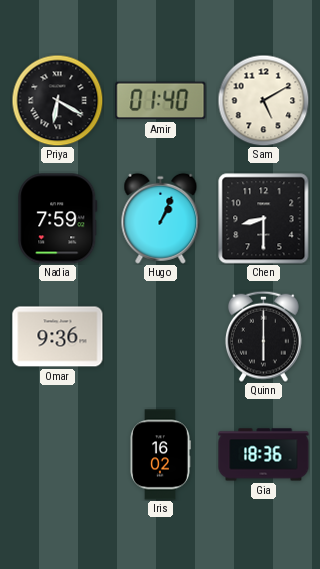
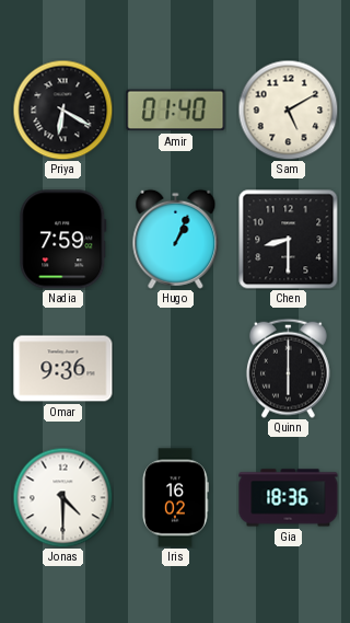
Jonas: none -> 4:30
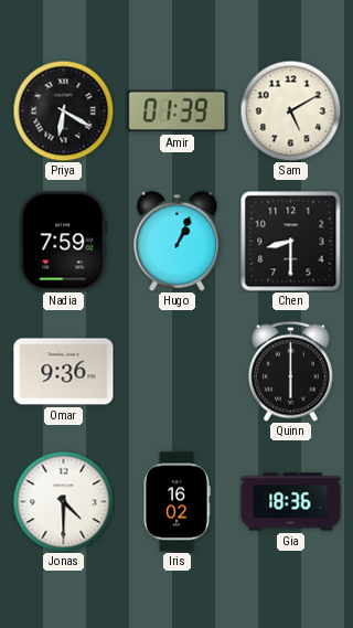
Amir: 01:40 -> 01:39
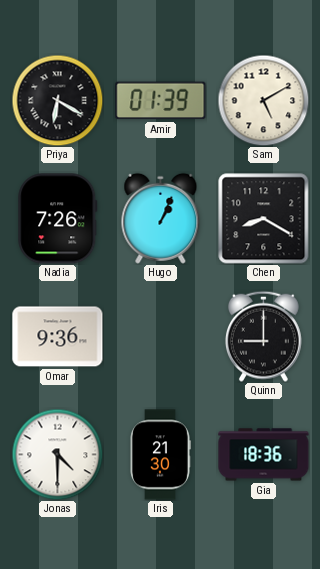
Nadia: 7:59 -> 7:26
Chen: 8:30 -> 8:20
Quinn: 6:00 -> 9:00
Iris: 16:02 -> 21:30
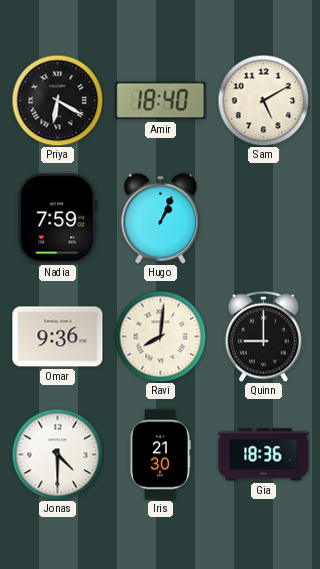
Amir: 01:39 -> 18:40
Nadia: 7:26 -> 7:59
Chen: 8:20 -> none
Ravi: none -> 8:01
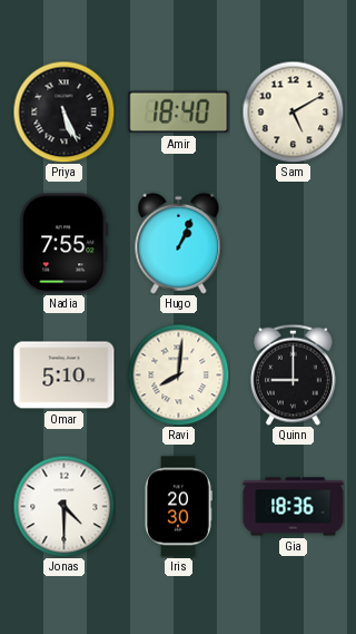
Priya: 6:20 -> 5:26
Nadia: 7:59 -> 7:55
Omar: 9:36 -> 5:10
Iris: 21:30 -> 20:30
